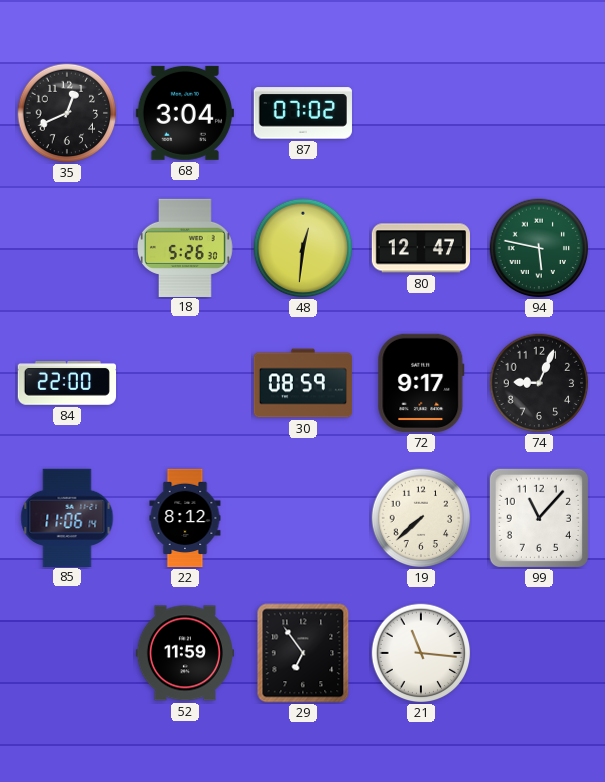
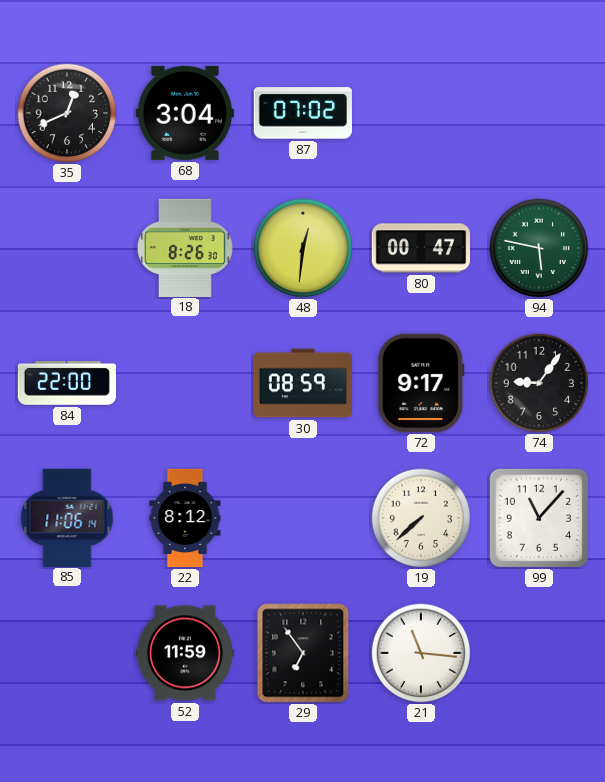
18: 5:26 -> 8:26
80: 12:47 -> 00:47
74: 9:04 -> 9:06
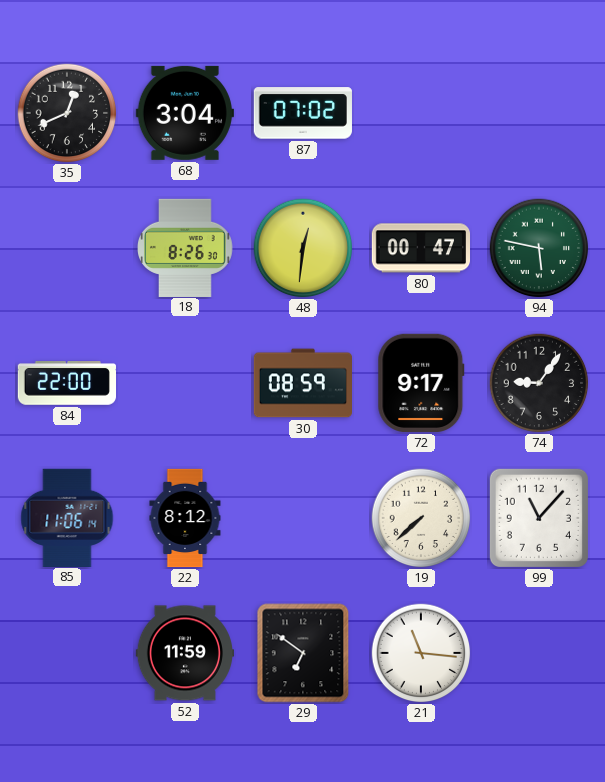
29: 6:54 -> 6:51
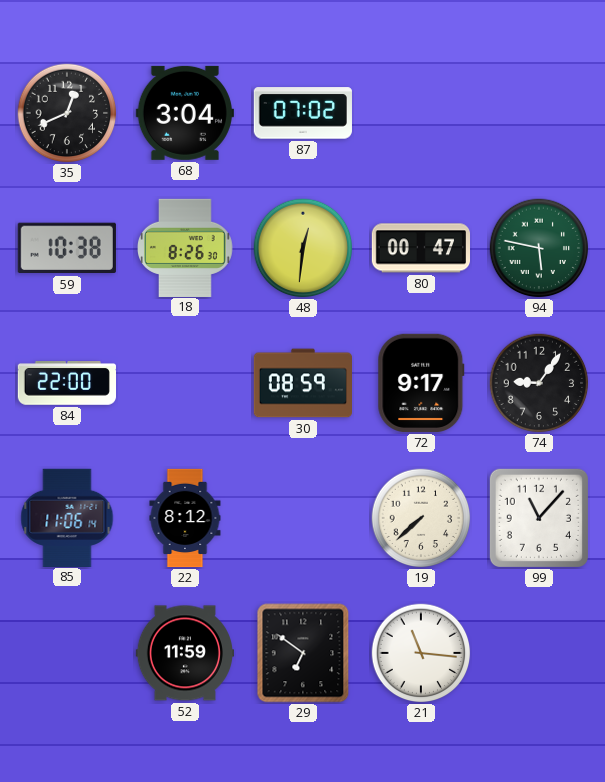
59: none -> 10:38
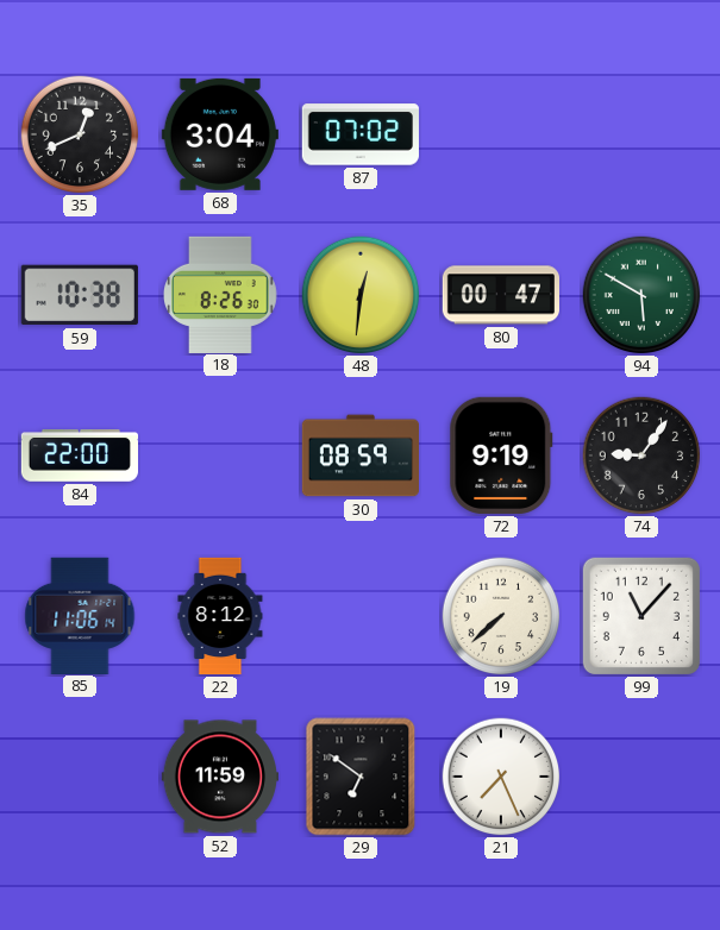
94: 5:47 -> 5:50
72: 9:17 -> 9:19
21: 11:16 -> 7:26
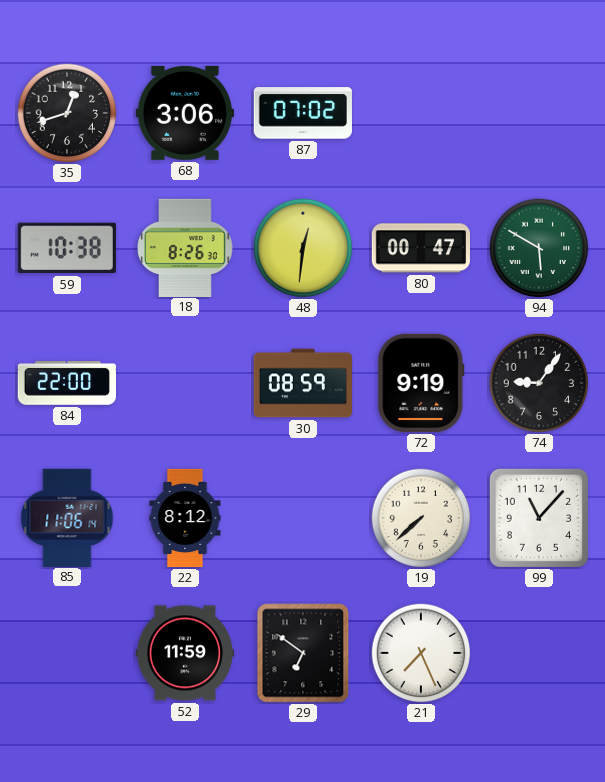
35: 12:41 -> 12:42
68: 3:04 -> 3:06
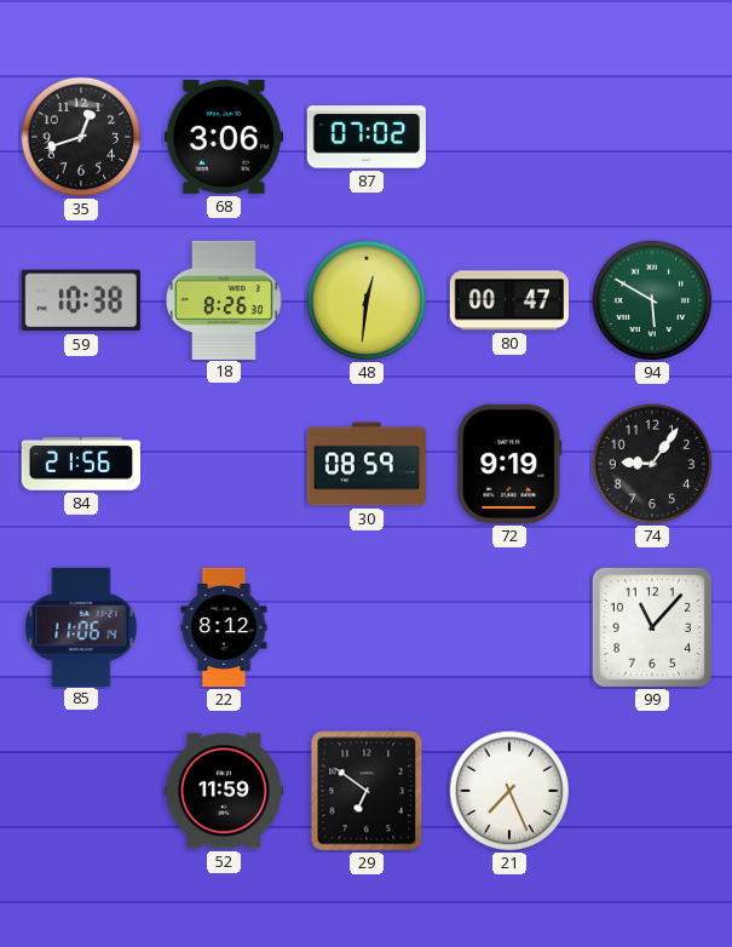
84: 22:00 -> 21:56
19: 7:38 -> none
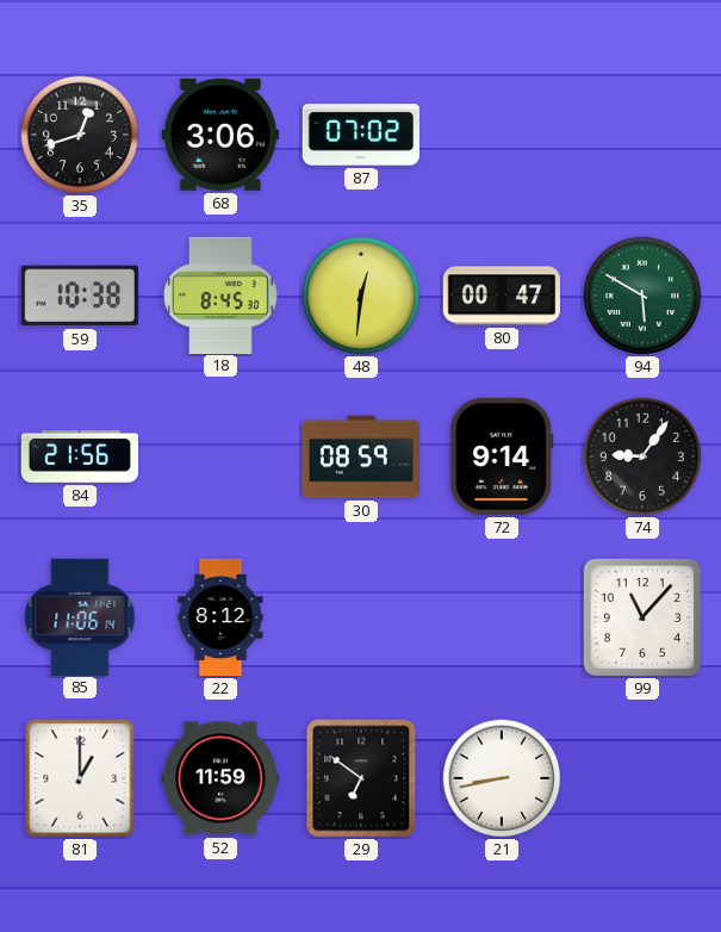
18: 8:26 -> 8:45
72: 9:19 -> 9:14
81: none -> 1:00
21: 7:26 -> 8:43
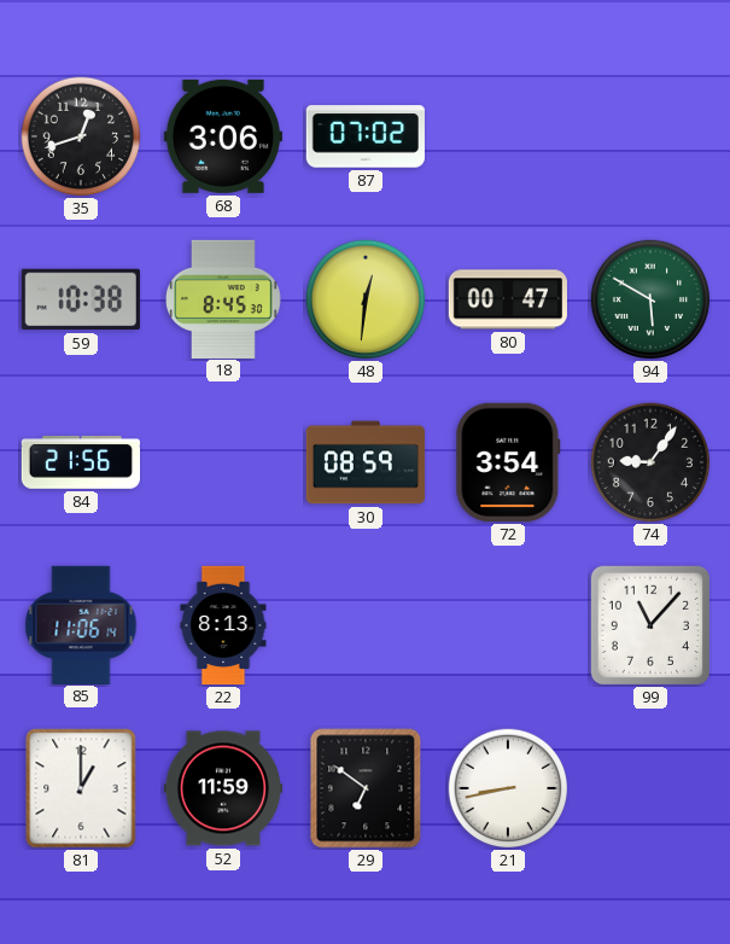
72: 9:14 -> 3:54
22: 8:12 -> 8:13
